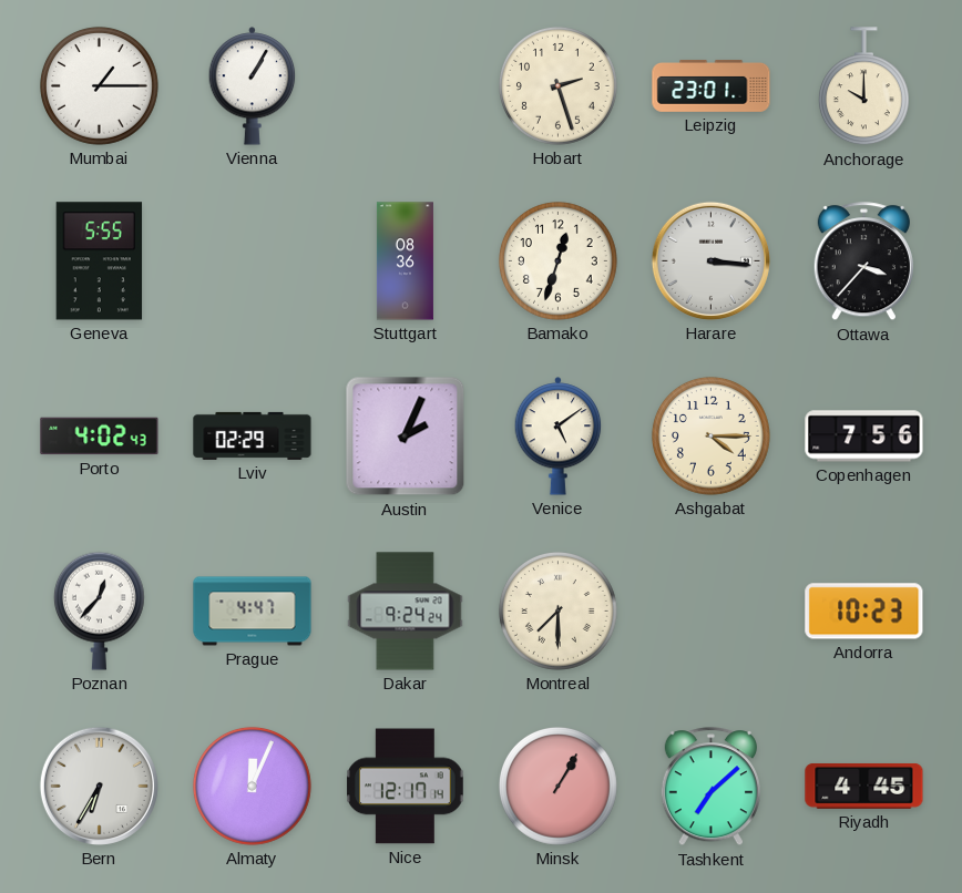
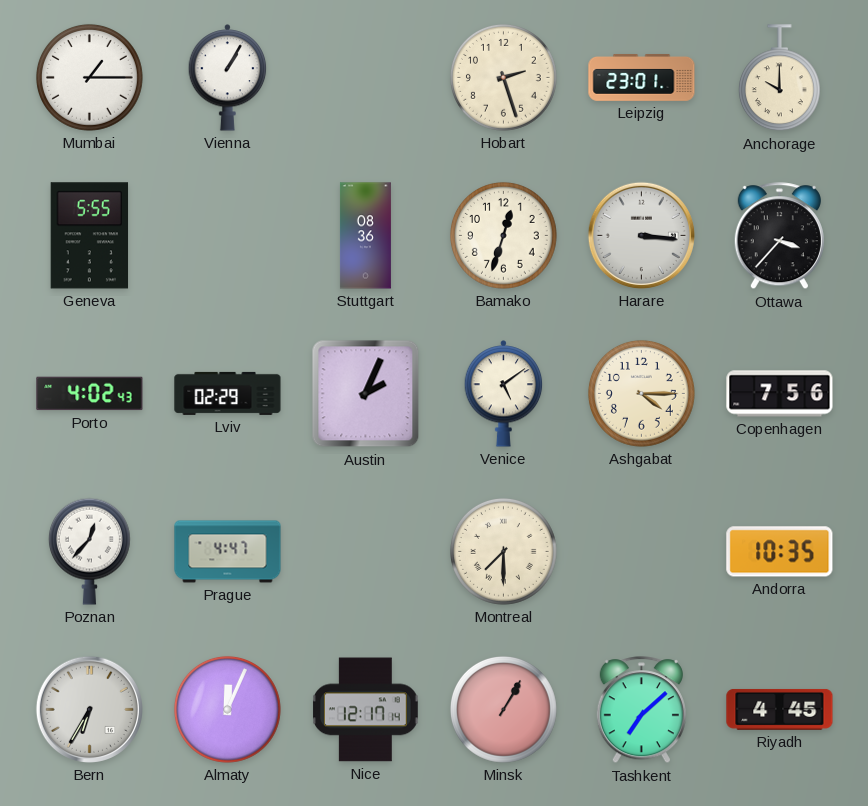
Dakar: 9:24 -> none
Andorra: 10:23 -> 10:35
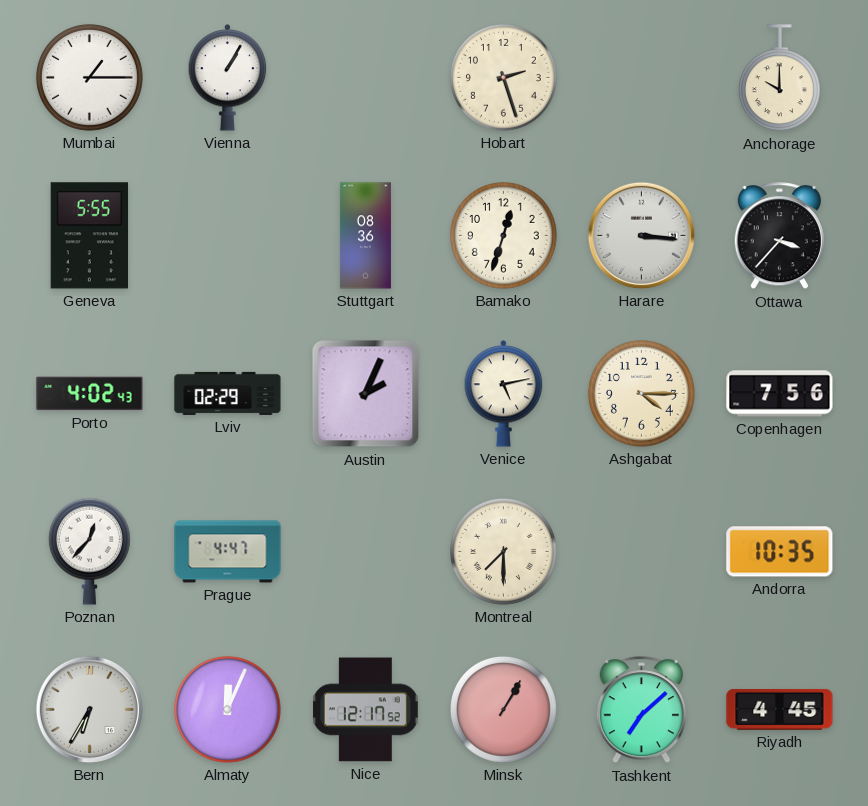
Leipzig: 23:01 -> none
Venice: 5:09 -> 5:13
Nice: 12:17:14 -> 12:17:52
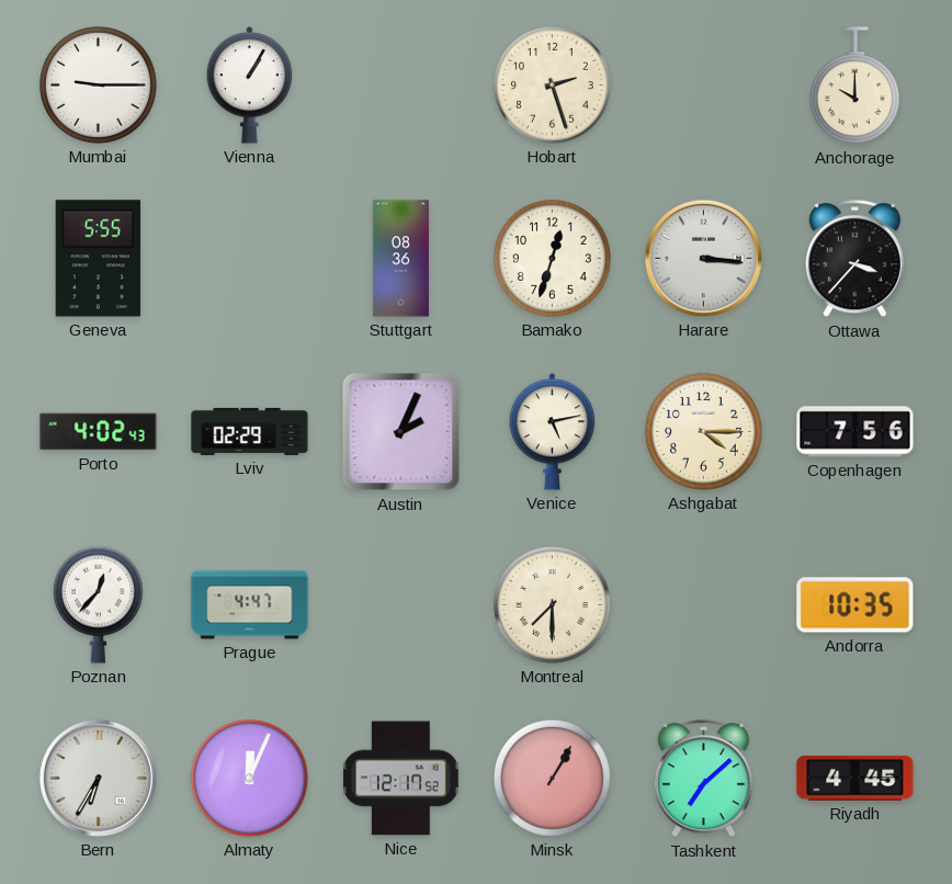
Mumbai: 1:15 -> 9:15
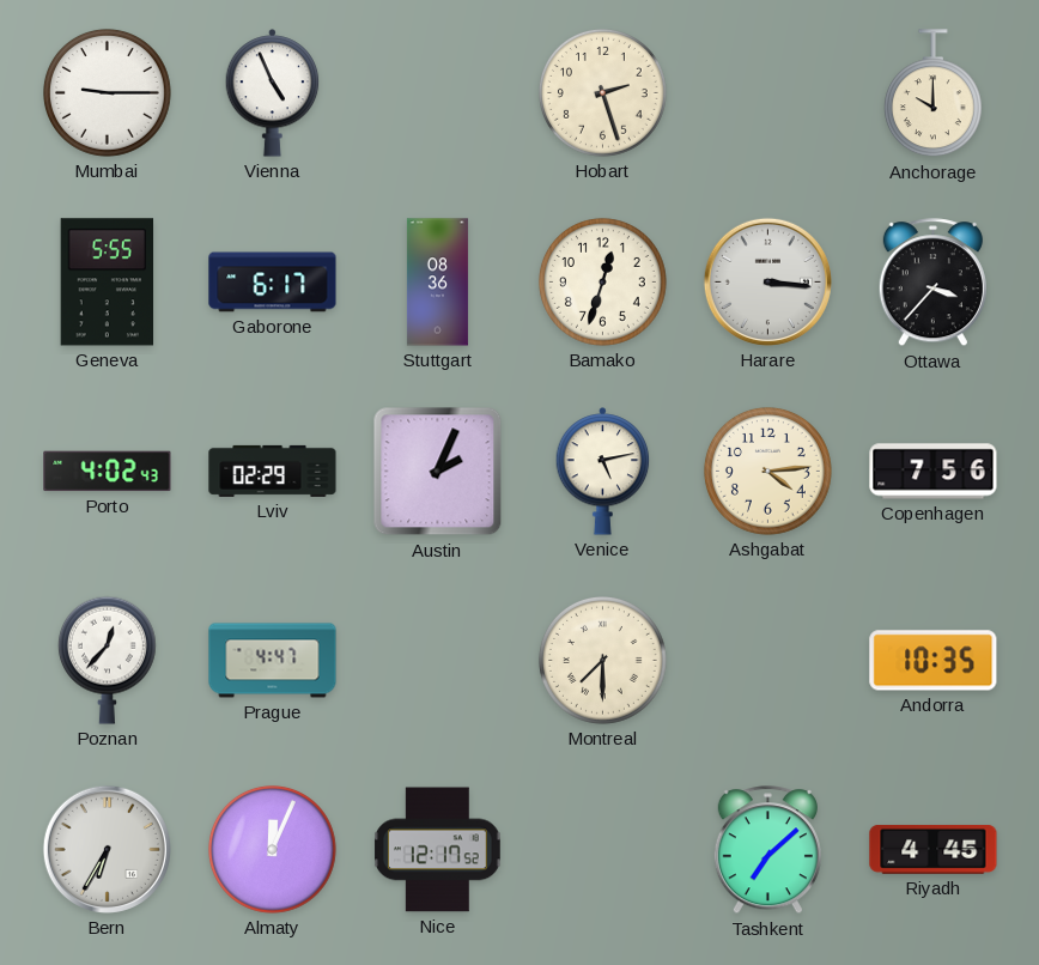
Vienna: 1:05 -> 4:56
Gaborone: none -> 6:17
Ashgabat: 4:15 -> 4:14
Minsk: 1:05 -> none
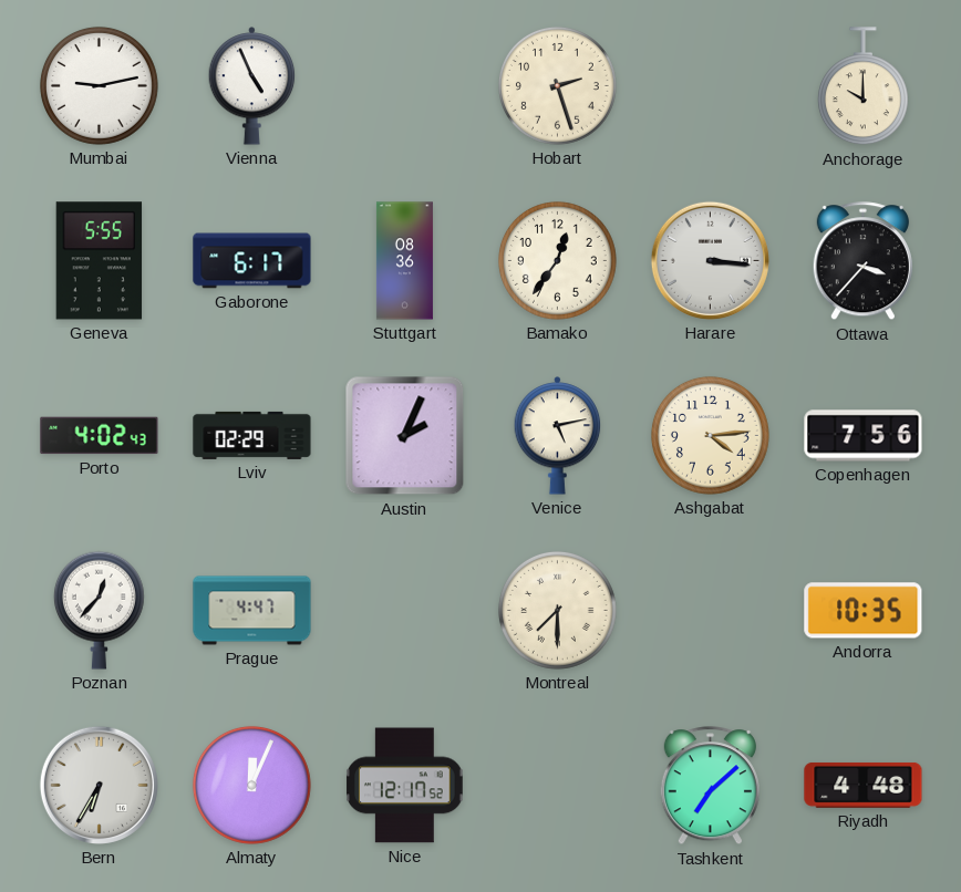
Mumbai: 9:15 -> 9:13
Bamako: 12:33 -> 12:36
Riyadh: 4:45 -> 4:48
